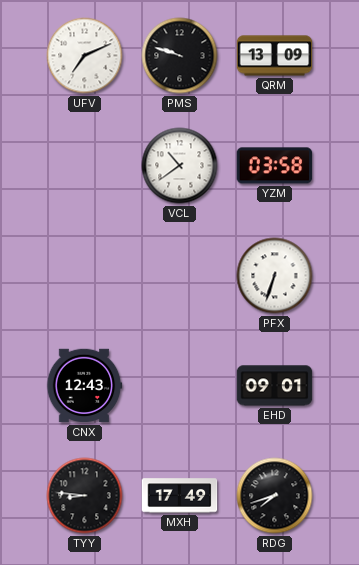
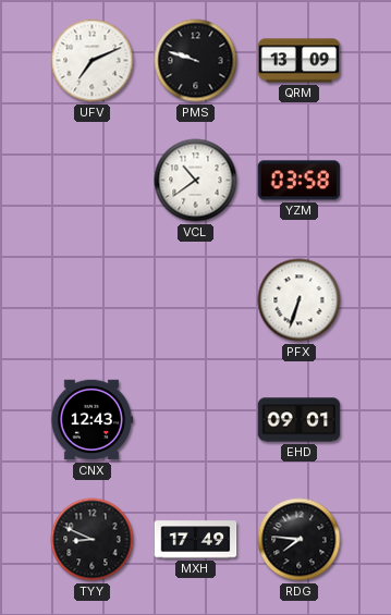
TYY: 8:46 -> 8:49
RDG: 7:42 -> 7:46
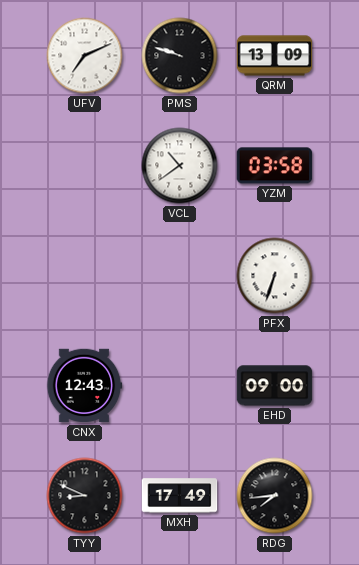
EHD: 09:01 -> 09:00
RDG: 7:46 -> 7:44
